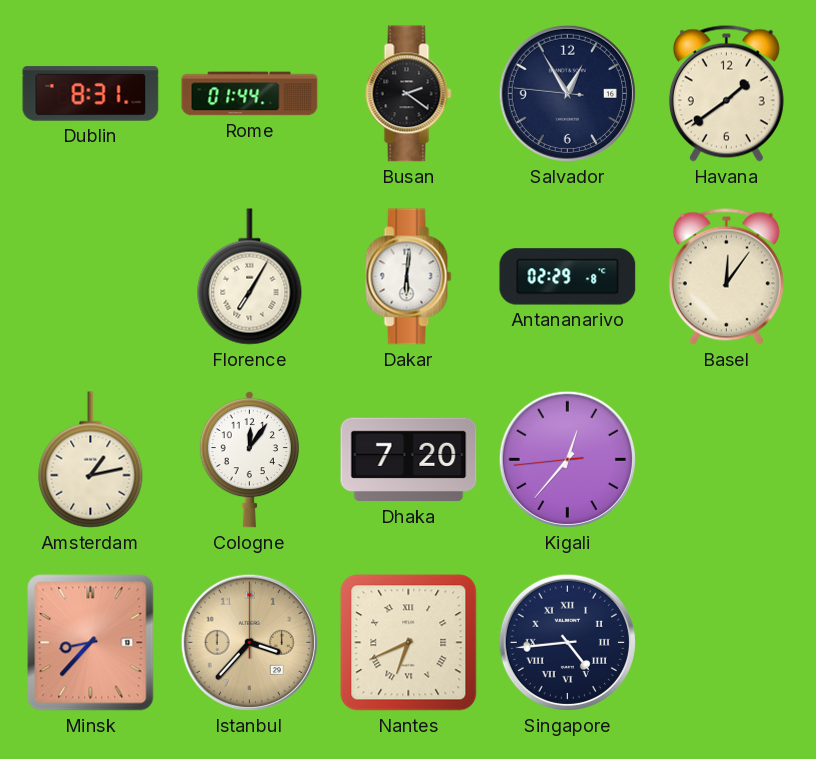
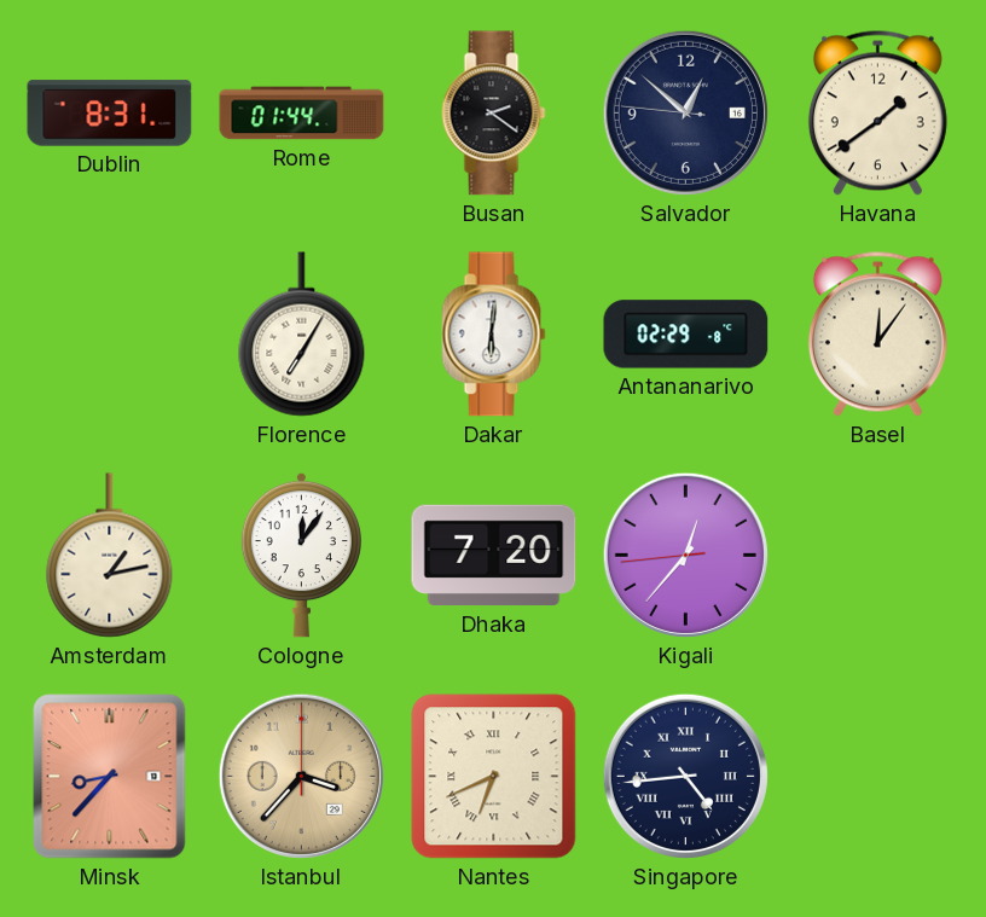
Salvador: 12:54 -> 12:51
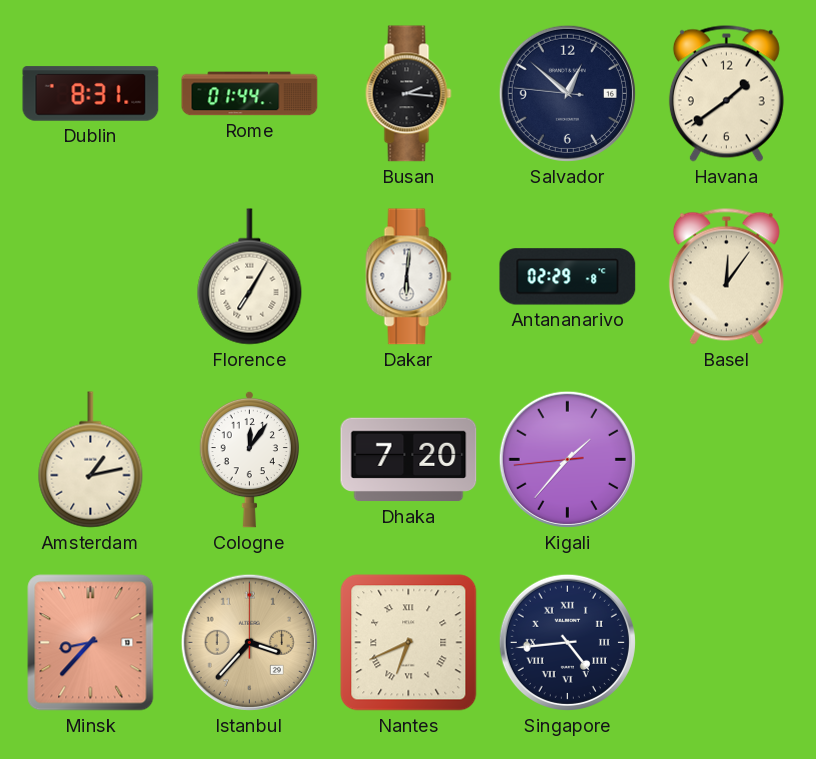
Busan: 2:21 -> 2:16
Kigali: 12:36 -> 1:36
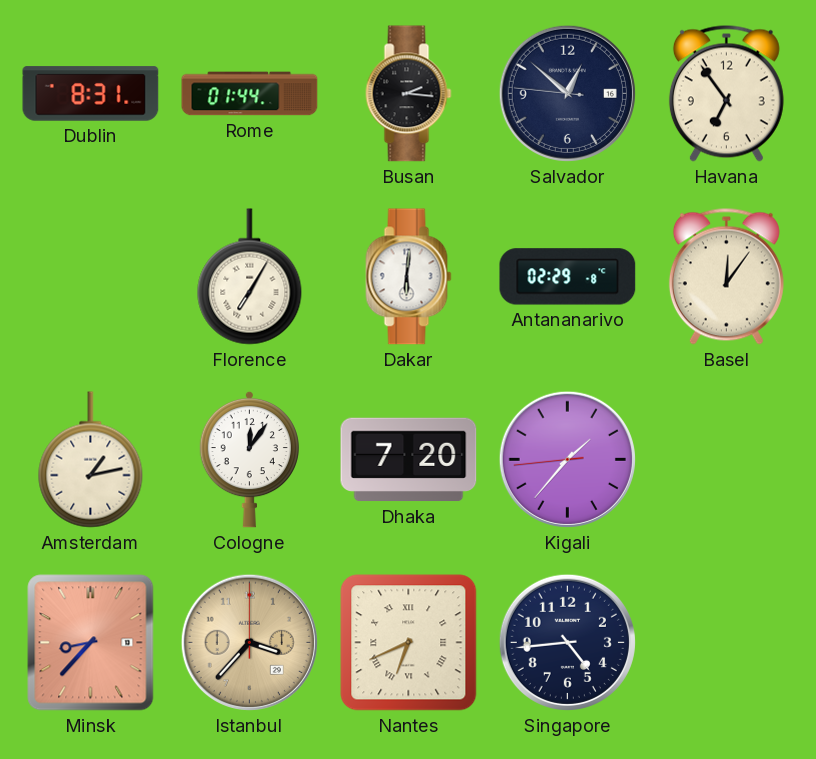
Havana: 1:39 -> 6:54
Singapore numerals: Roman -> Arabic
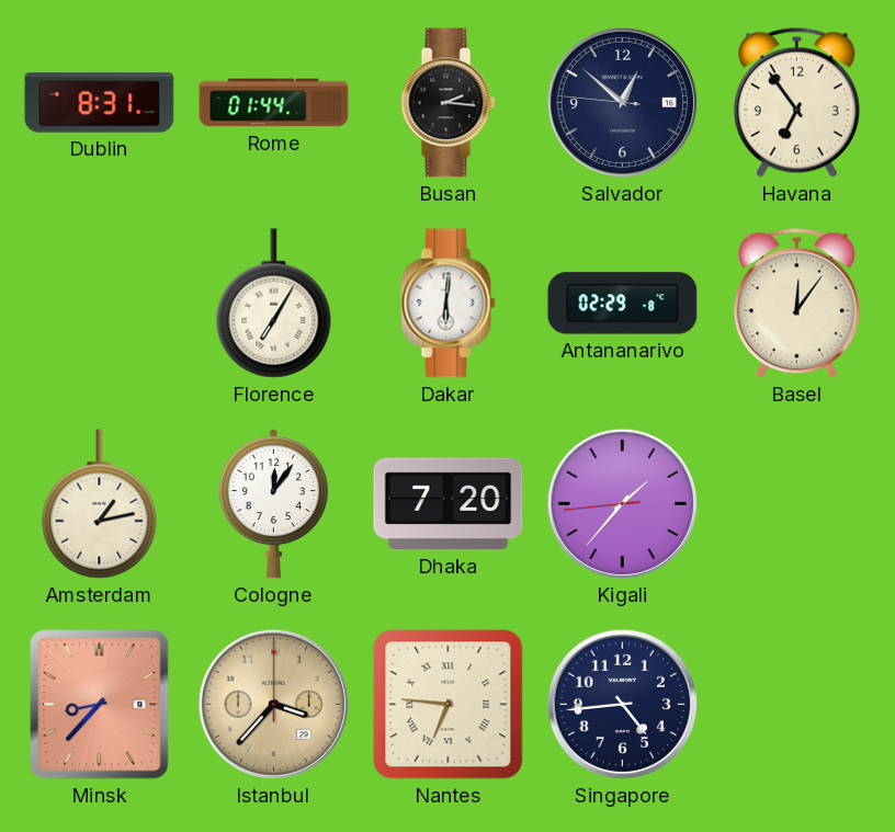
Nantes: 6:41 -> 6:46
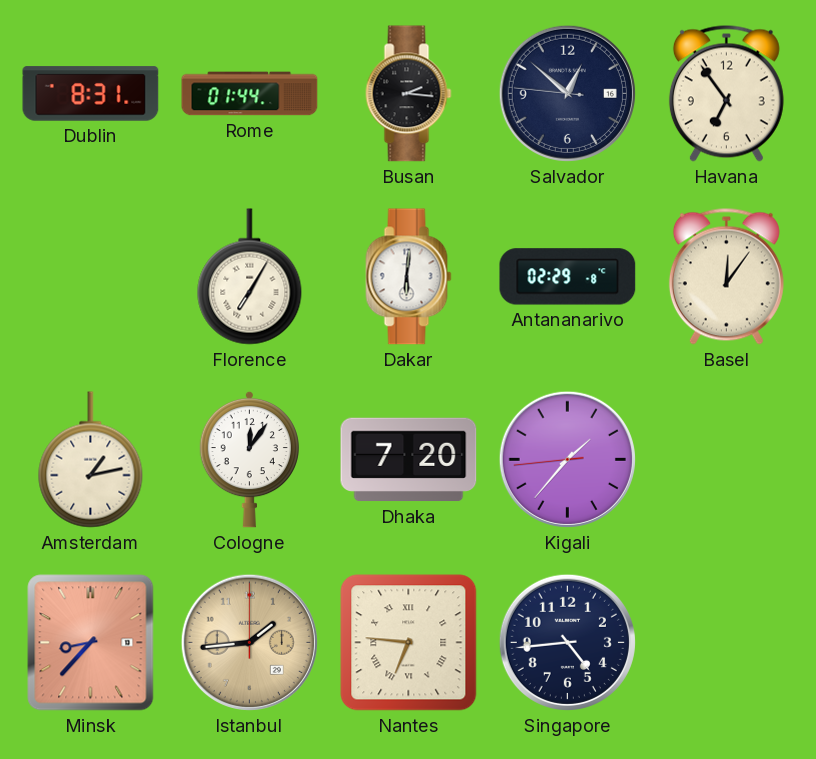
Istanbul: 3:37 -> 1:44
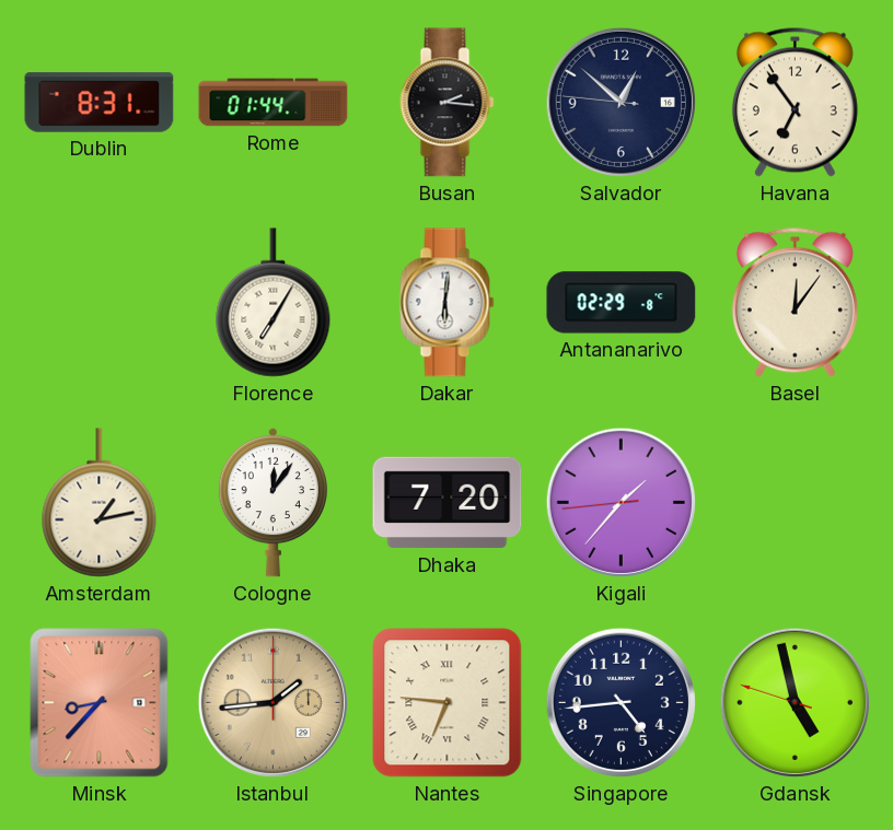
Gdansk: none -> 4:57
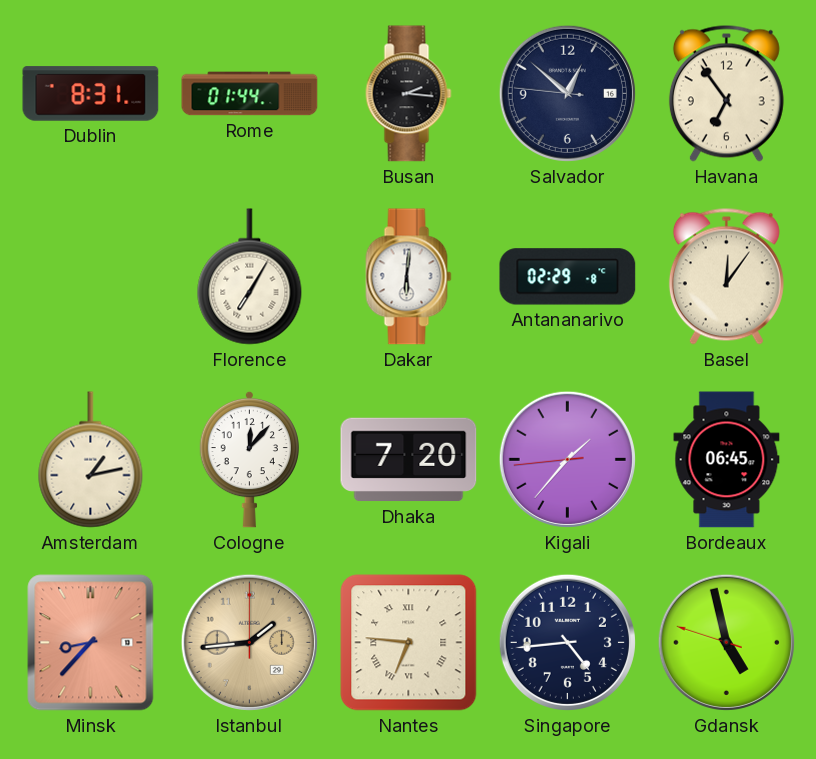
Cologne: 12:06 -> 12:07
Bordeaux: none -> 06:45
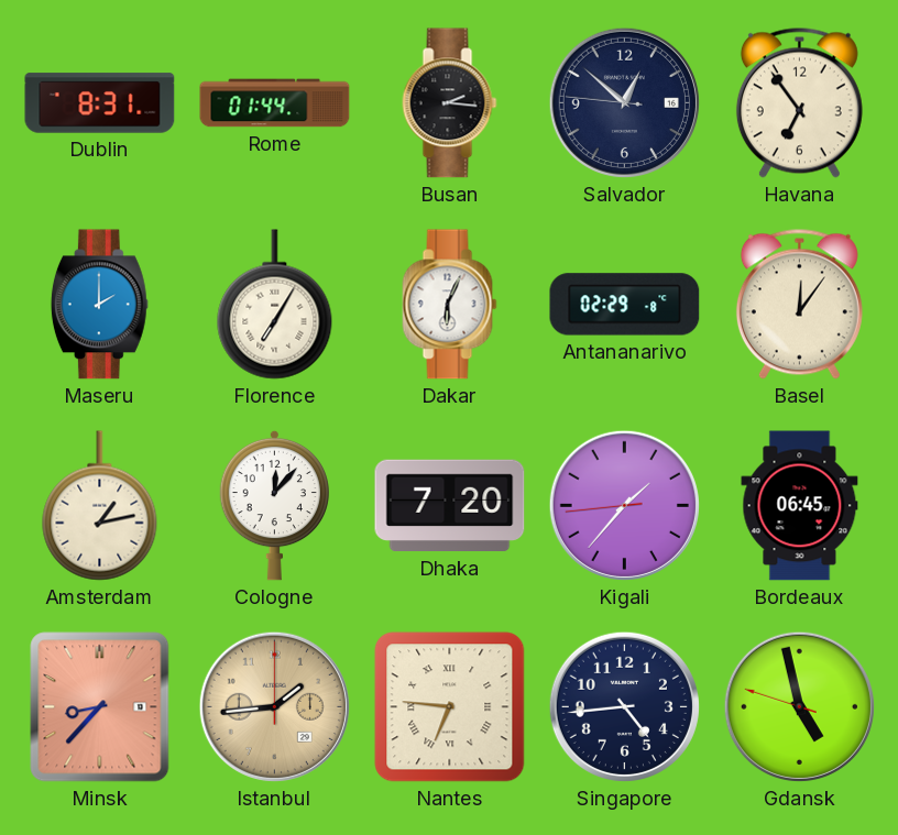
Maseru: none -> 2:00
Dakar: 6:01 -> 6:04
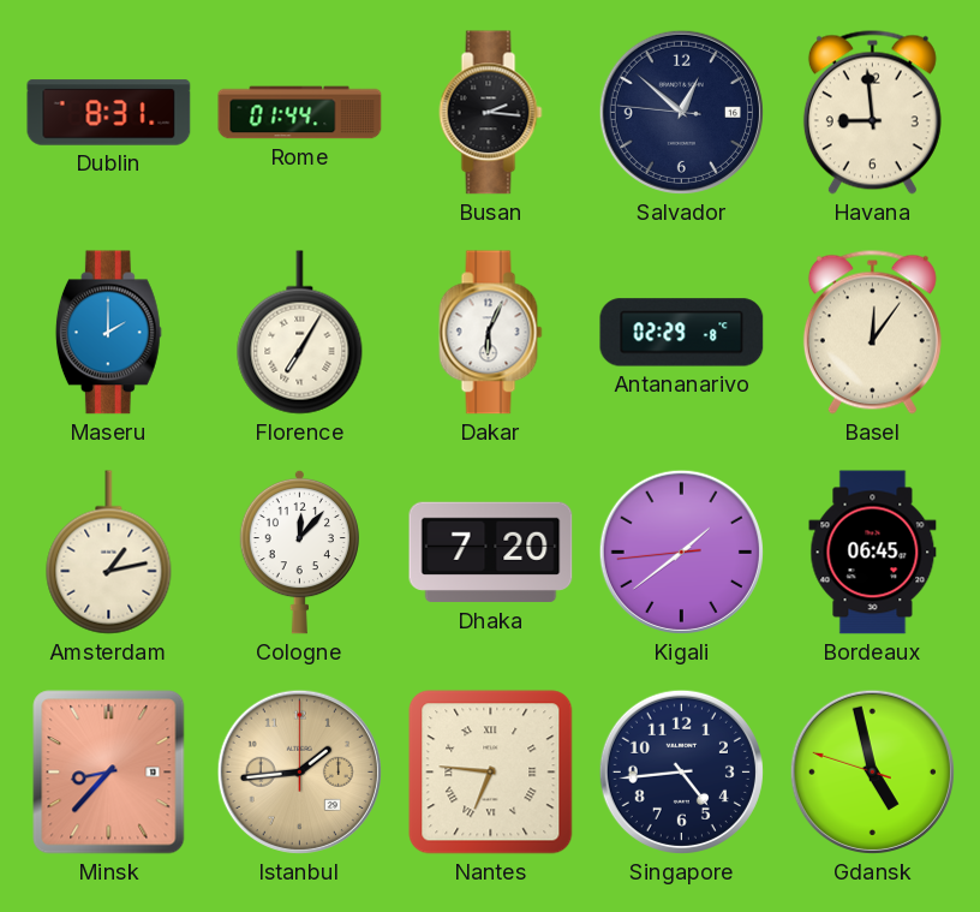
Havana: 6:54 -> 8:59
Kigali: 1:36 -> 1:38
